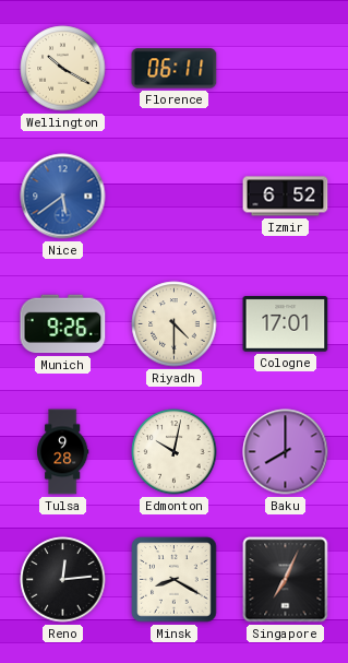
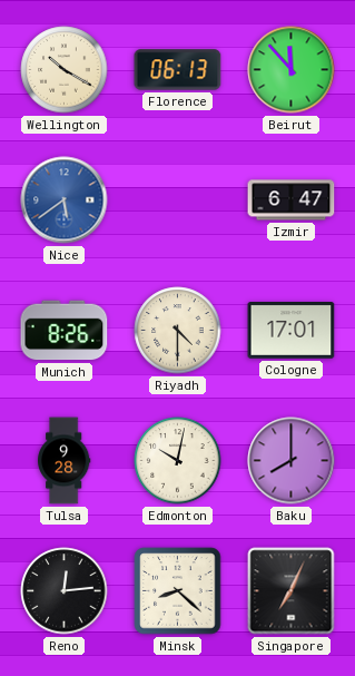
Florence: 06:11 -> 06:13
Beirut: none -> 11:53
Izmir: 6:52 -> 6:47
Munich: 9:26 -> 8:26
Minsk: 8:20 -> 8:22
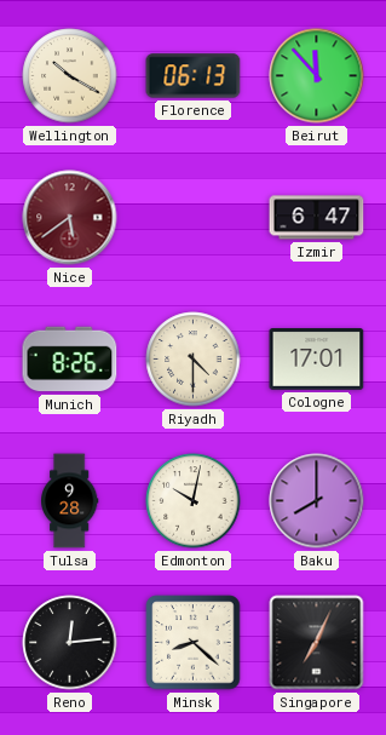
Nice dial: blue -> burgundy
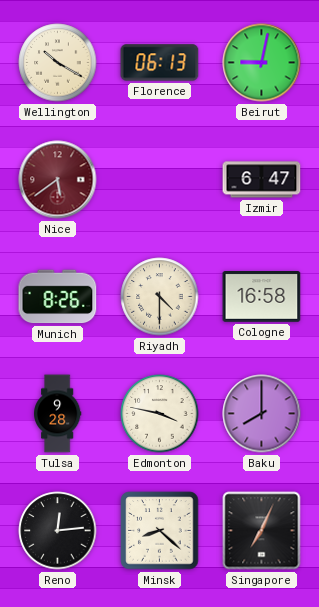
Beirut: 11:53 -> 9:02
Cologne: 17:01 -> 16:58
Edmonton: 10:02 -> 3:47
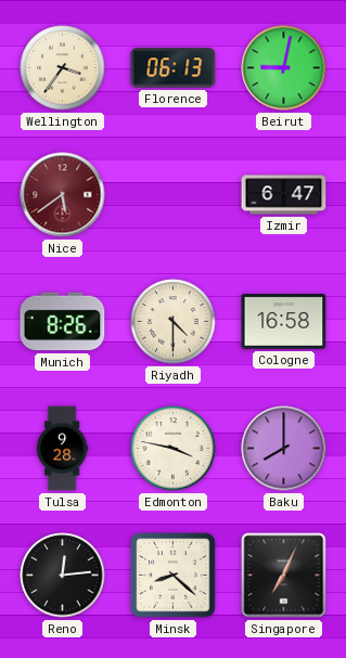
Wellington: 10:20 -> 3:36
